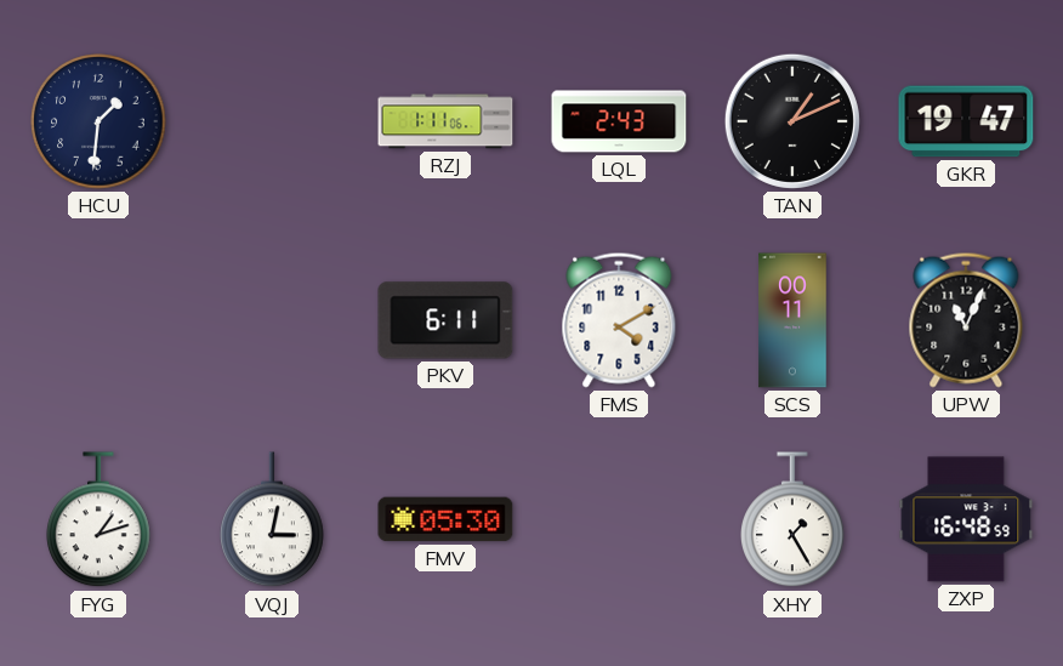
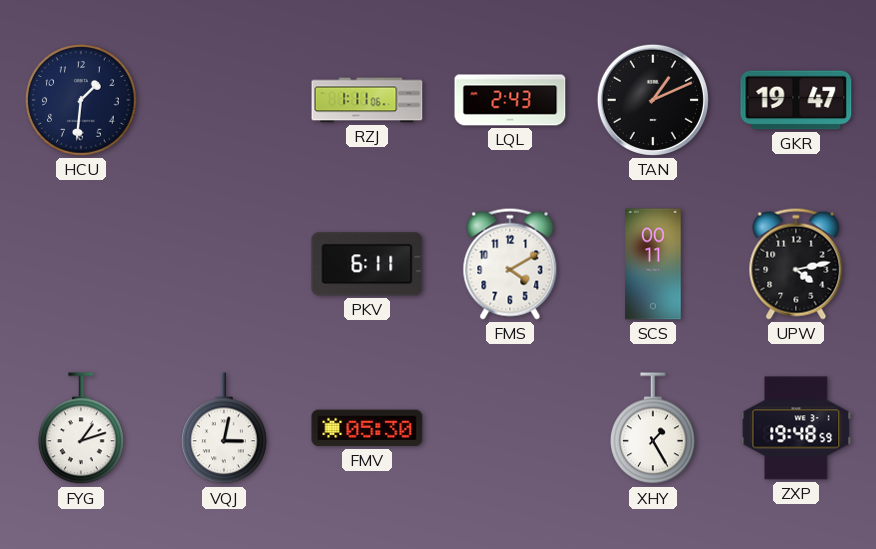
UPW: 11:04 -> 4:13
ZXP: 16:48 -> 19:48
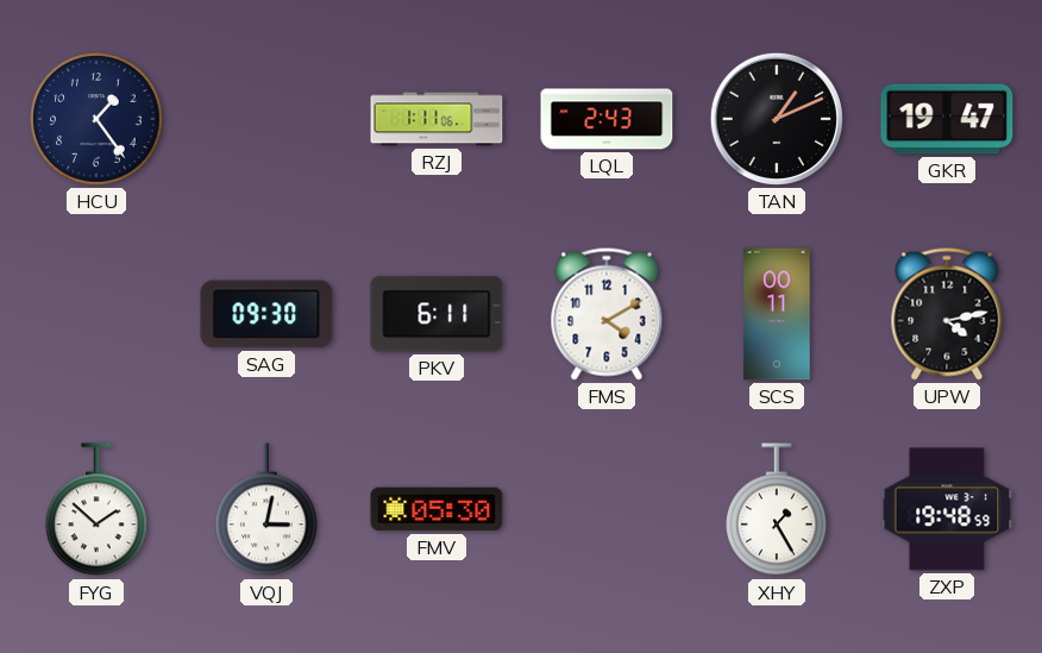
HCU: 1:31 -> 1:24
SAG: none -> 09:30
FYG: 1:12 -> 1:52
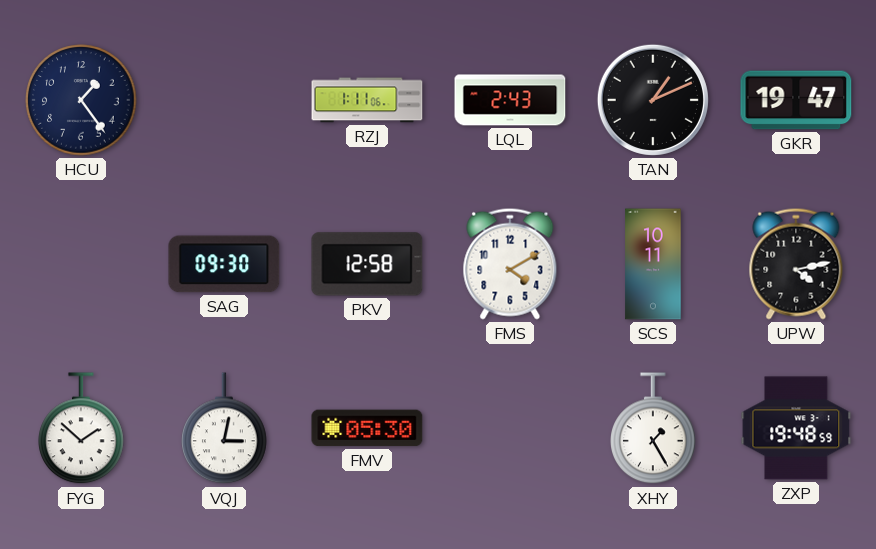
PKV: 6:11 -> 12:58
SCS: 00:11 -> 10:11
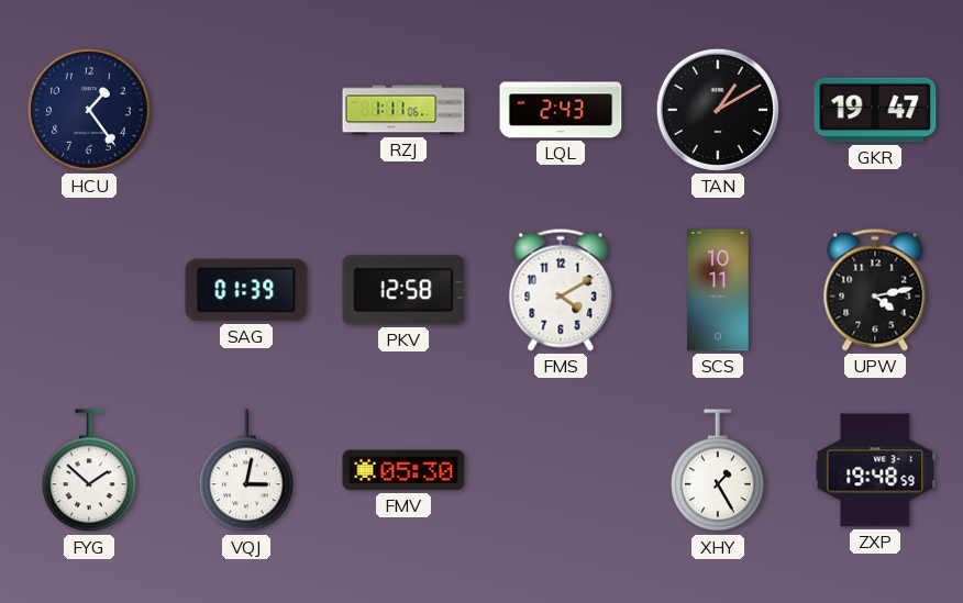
TAN: 1:11 -> 1:10
SAG: 09:30 -> 01:39
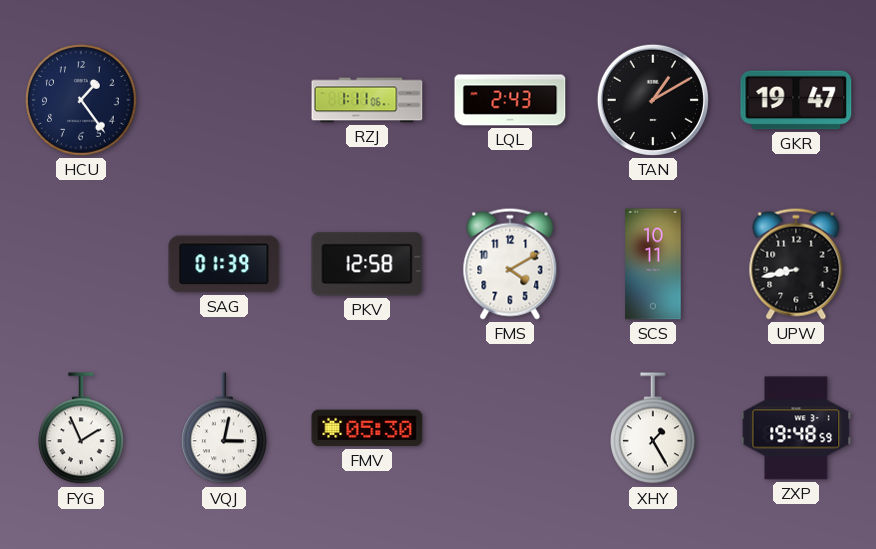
UPW: 4:13 -> 8:43
FYG: 1:52 -> 1:56
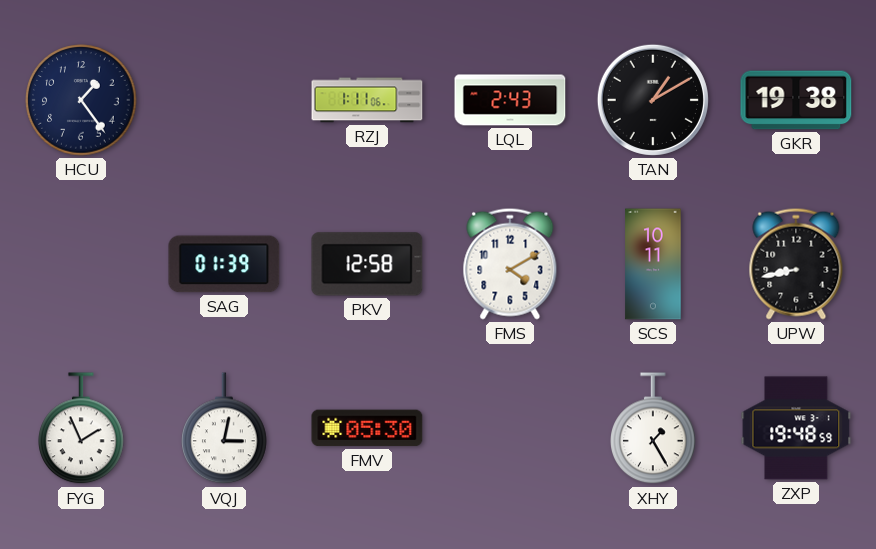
GKR: 19:47 -> 19:38
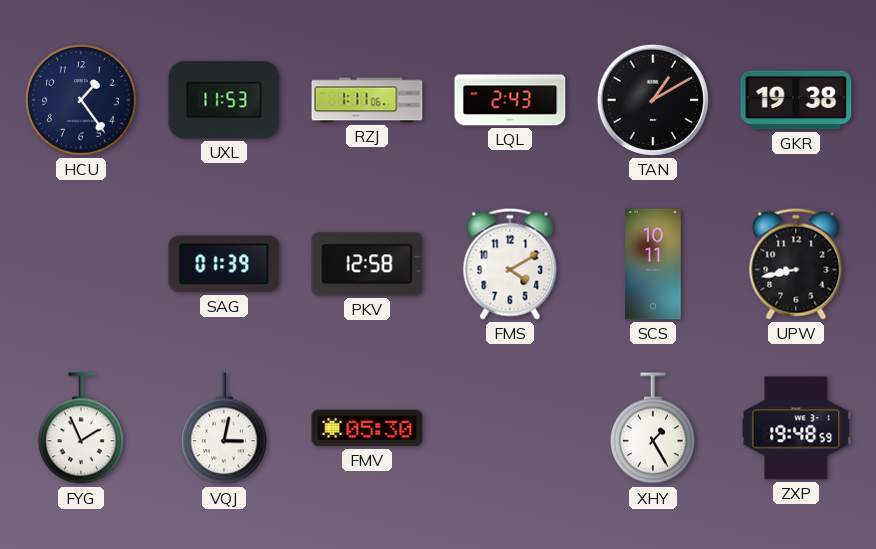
UXL: none -> 11:53
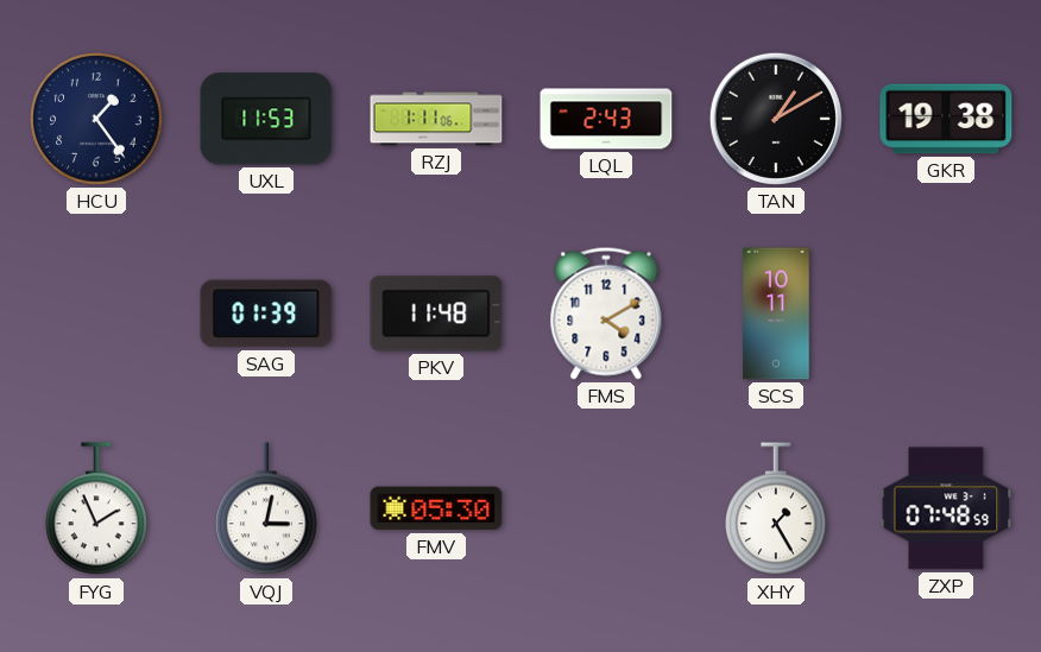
PKV: 12:58 -> 11:48
UPW: 8:43 -> none
ZXP: 19:48 -> 07:48
